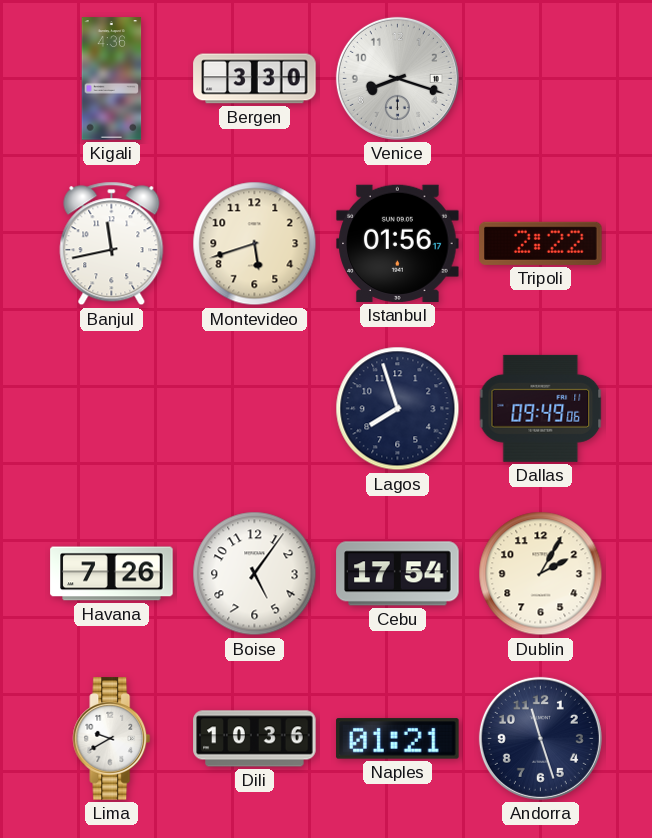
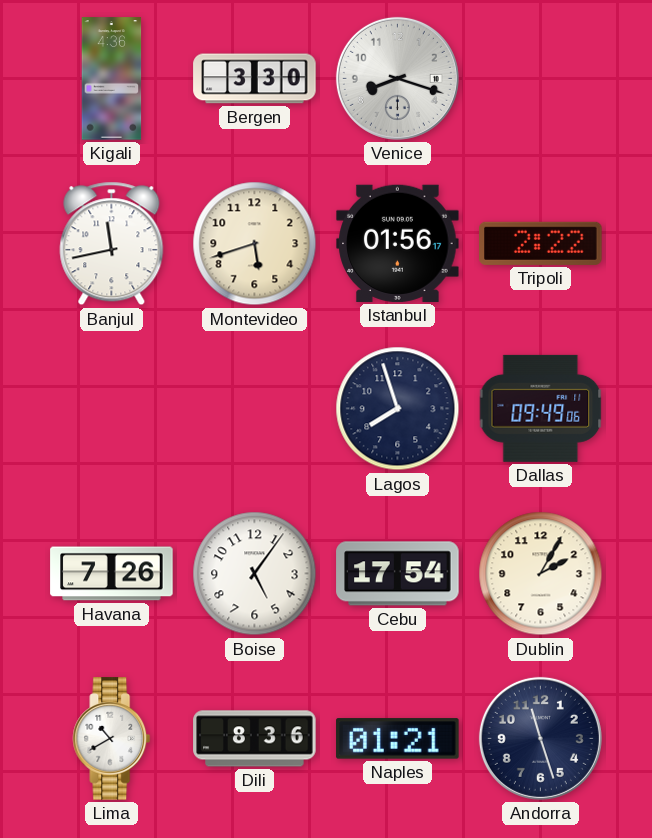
Lima: 9:40 -> 10:40
Dili: 10:36 -> 8:36
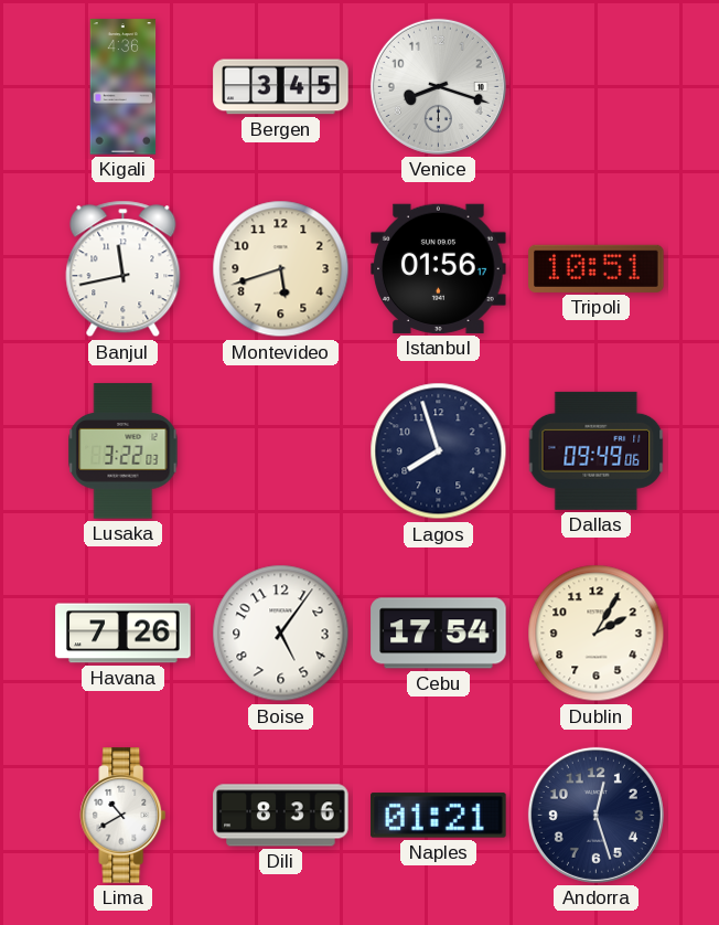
Bergen: 3:30 -> 3:45
Tripoli: 2:22 -> 10:51
Lusaka: none -> 3:22
Andorra: 11:27 -> 12:27
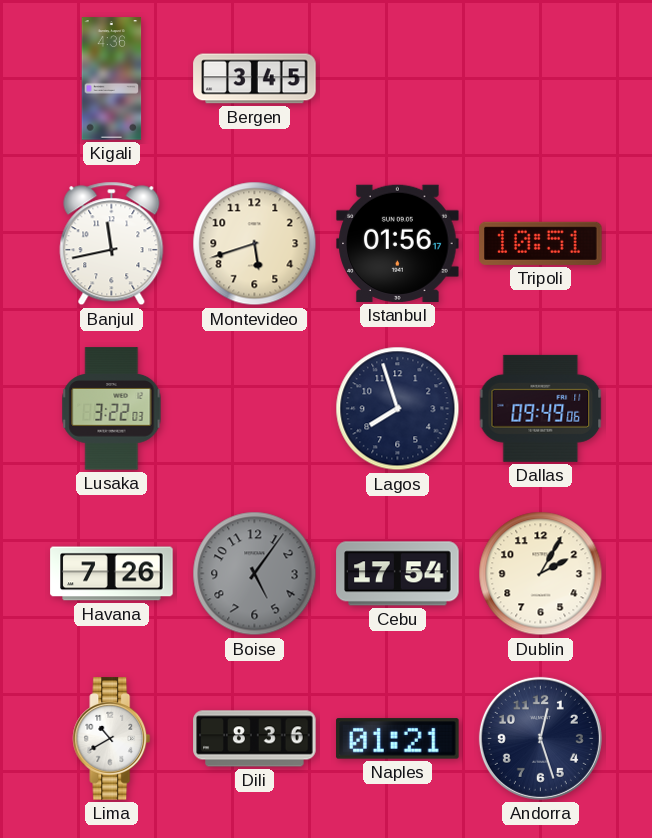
Venice: 8:18 -> none
Boise dial: white -> grey
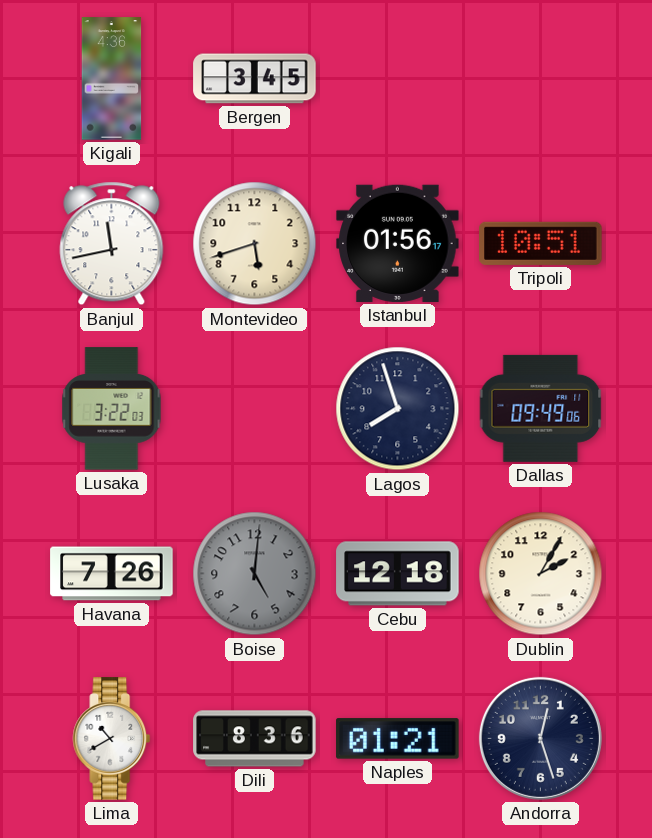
Boise: 5:06 -> 5:01
Cebu: 17:54 -> 12:18
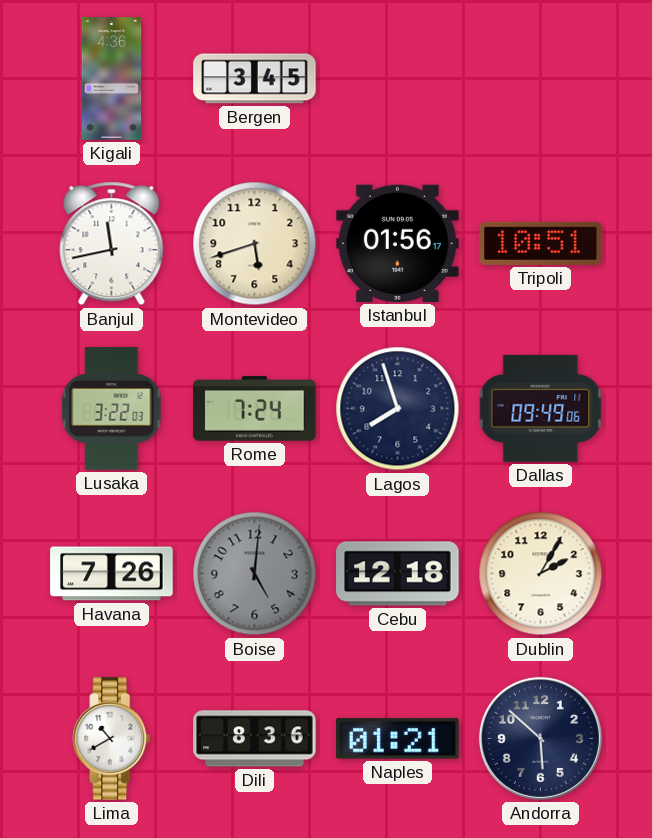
Rome: none -> 7:24
Andorra: 12:27 -> 5:52
